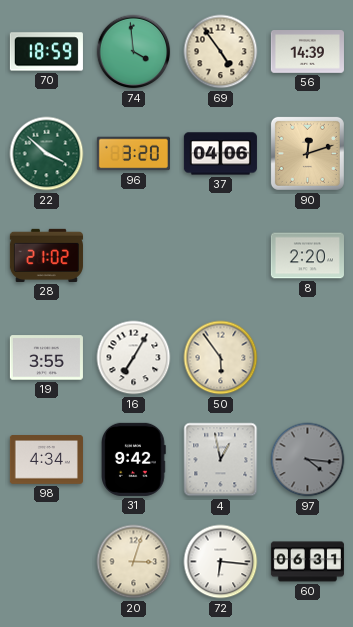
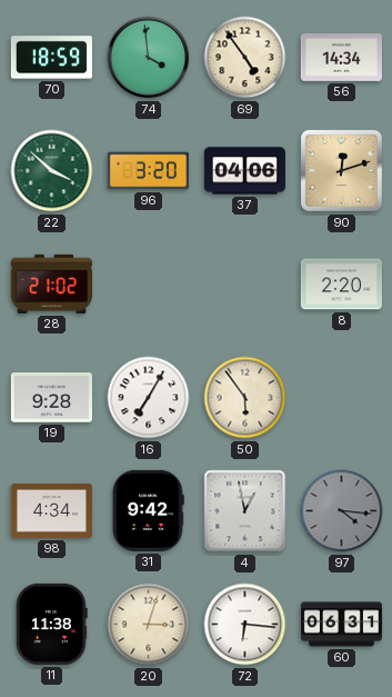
56: 14:39 -> 14:34
19: 3:55 -> 9:28
11: none -> 11:38
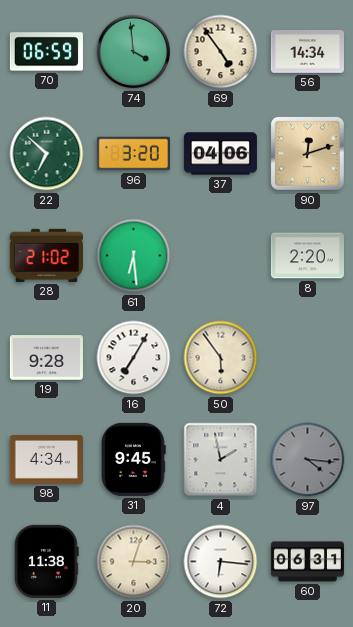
70: 18:59 -> 06:59
22: 3:52 -> 6:52
61: none -> 6:29
31: 9:42 -> 9:45
4: 12:58 -> 1:58
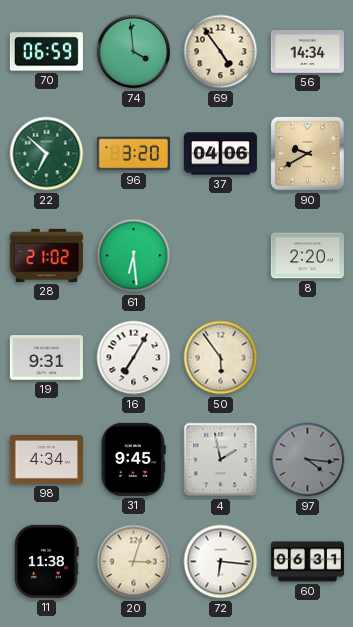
90: 12:12 -> 9:40
19: 9:28 -> 9:31
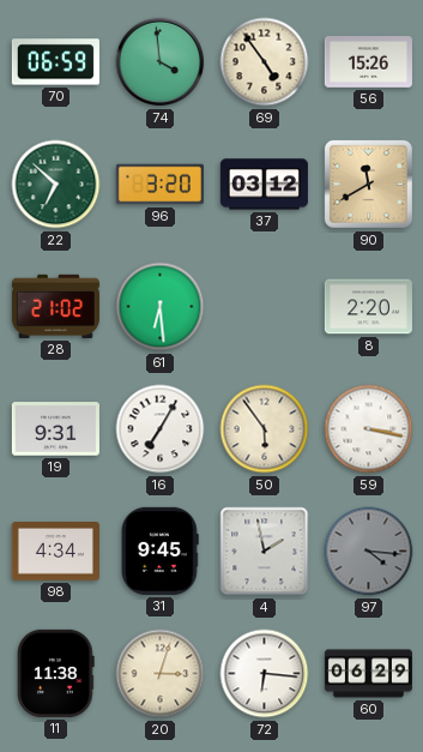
56: 14:34 -> 15:26
37: 04:06 -> 03:12
90: 9:40 -> 11:40
59: none -> 3:17
60: 06:31 -> 06:29
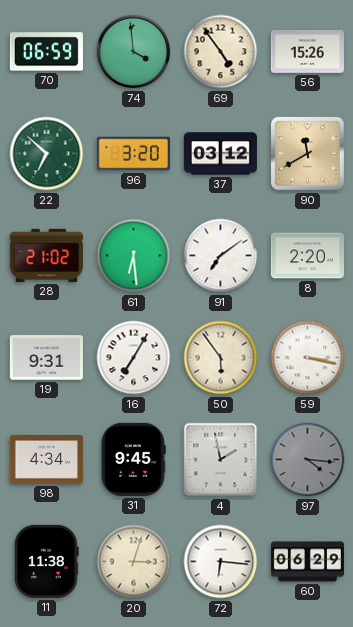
91: none -> 7:09
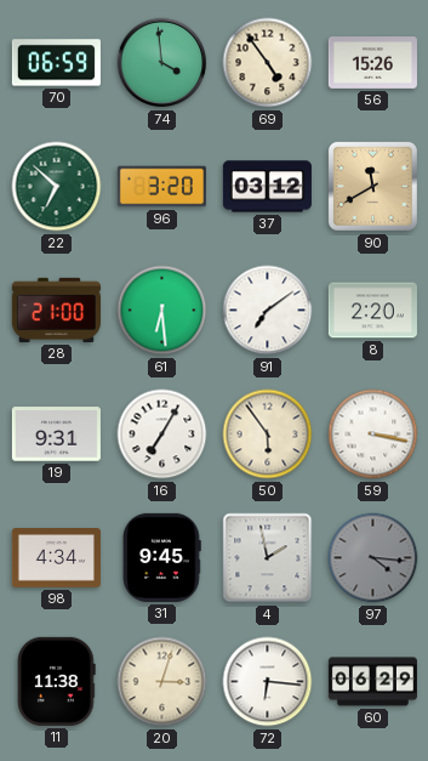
28: 21:02 -> 21:00
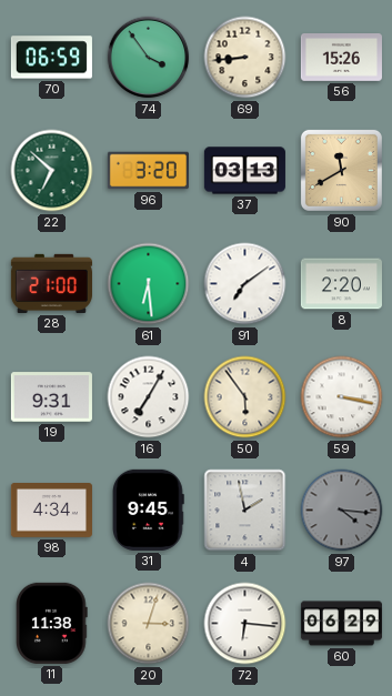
74: 3:59 -> 3:54
69: 4:54 -> 8:44
37: 03:12 -> 03:13
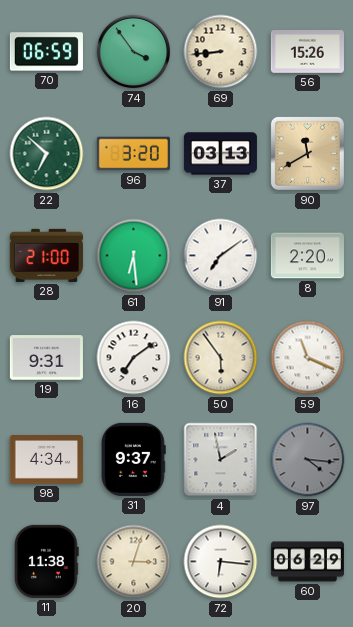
16: 7:05 -> 7:09
59: 3:17 -> 11:19
31: 9:45 -> 9:37
